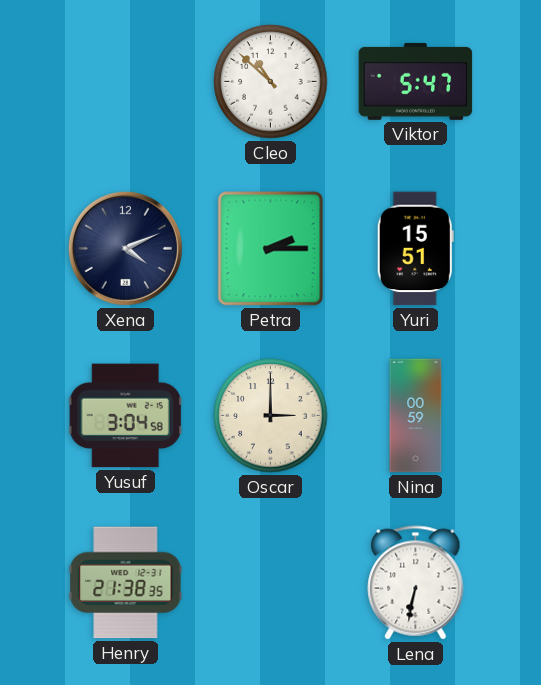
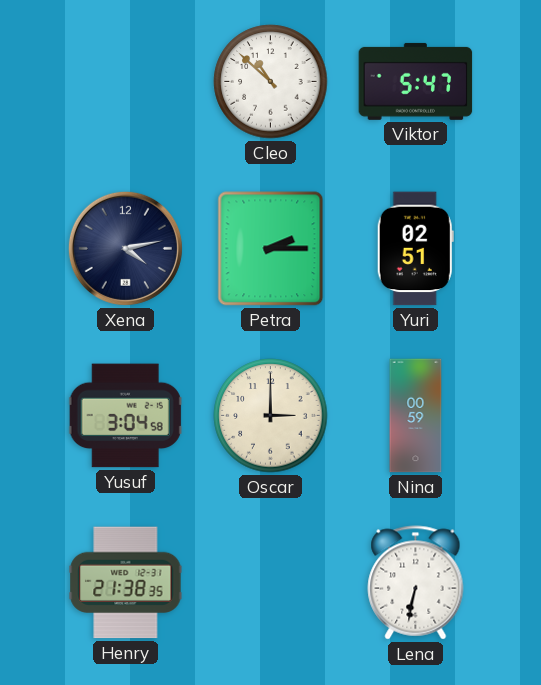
Xena: 4:11 -> 4:13
Yuri: 15:51 -> 02:51
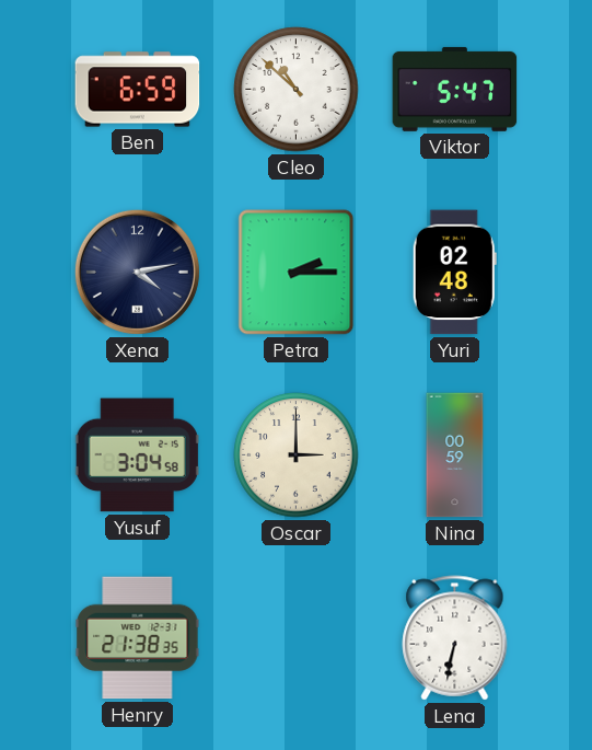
Ben: none -> 6:59
Yuri: 02:51 -> 02:48
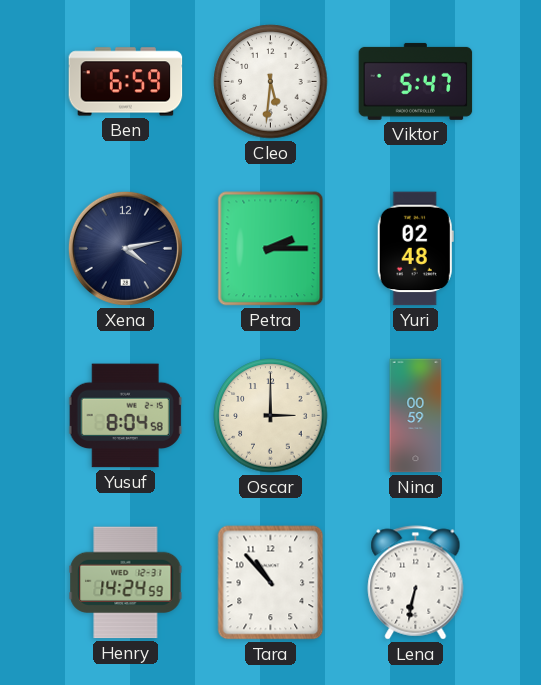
Cleo: 10:52 -> 5:31
Yusuf: 3:04 -> 8:04
Henry: 21:38 -> 14:24
Tara: none -> 10:53
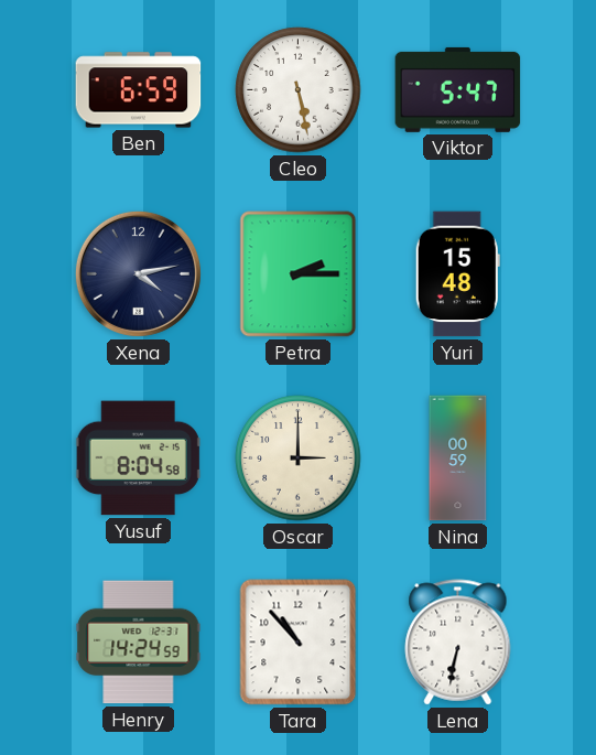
Cleo: 5:31 -> 5:28
Yuri: 02:48 -> 15:48
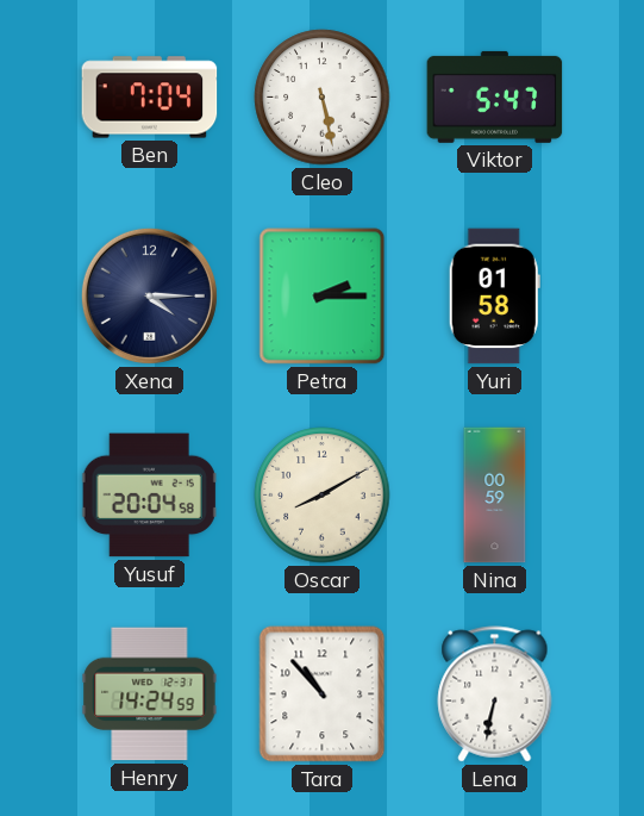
Ben: 6:59 -> 7:04
Xena: 4:13 -> 4:15
Yuri: 15:48 -> 01:58
Yusuf: 8:04 -> 20:04
Oscar: 3:00 -> 8:10
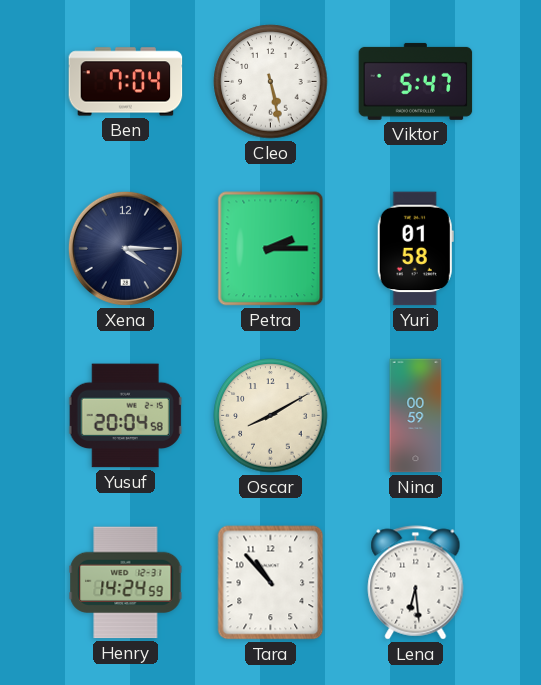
Lena: 6:32 -> 6:29
